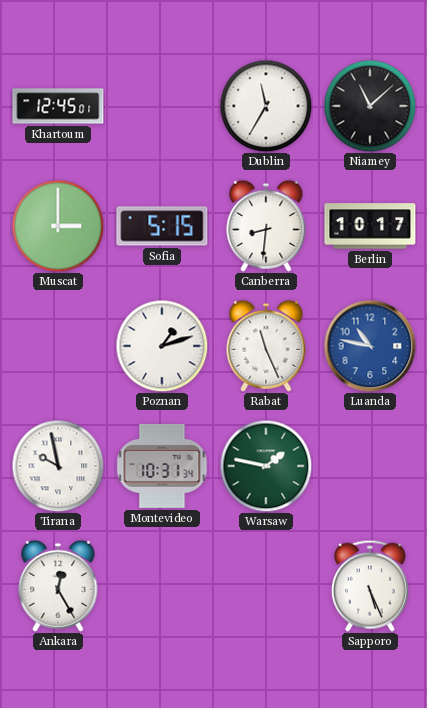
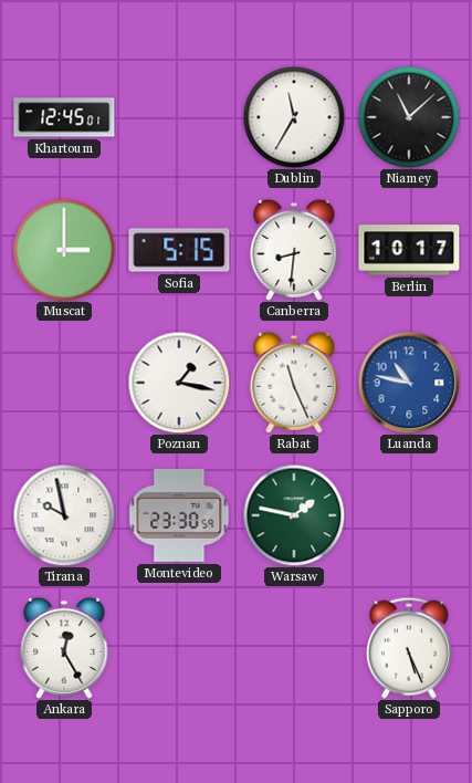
Poznan: 1:12 -> 1:17
Montevideo: 10:31 -> 23:30
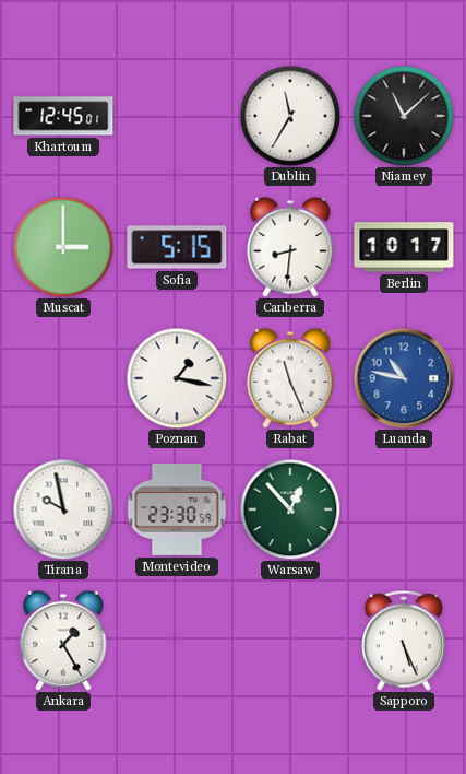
Warsaw: 1:47 -> 12:53
Ankara: 12:25 -> 1:25
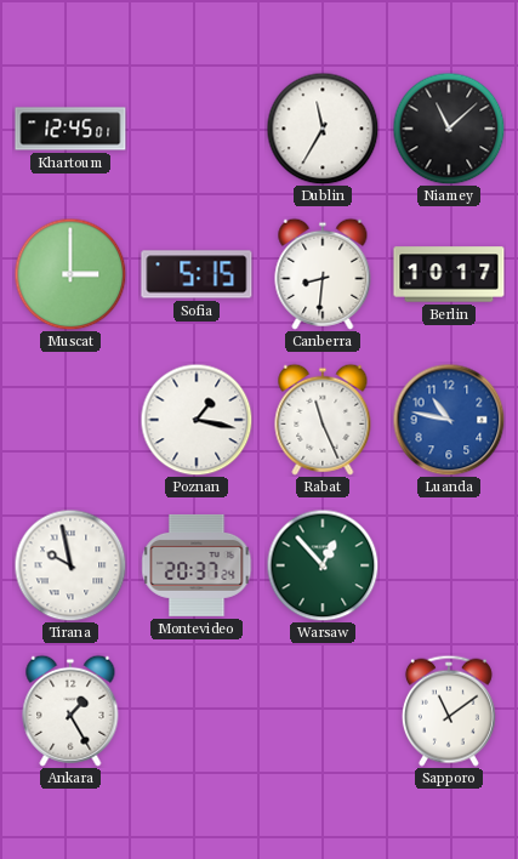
Montevideo: 23:30 -> 20:37
Sapporo: 5:26 -> 11:09
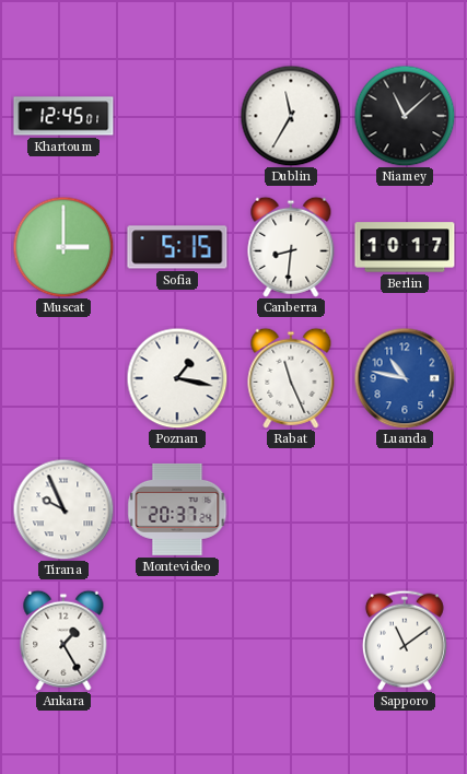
Tirana: 9:58 -> 9:56
Warsaw: 12:53 -> none
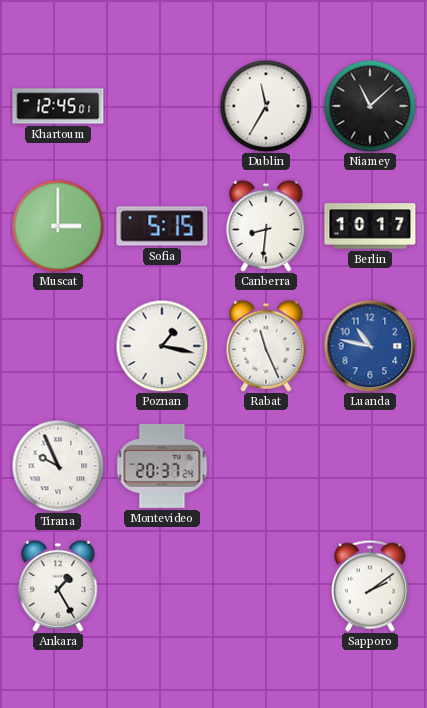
Sapporo: 11:09 -> 2:09
